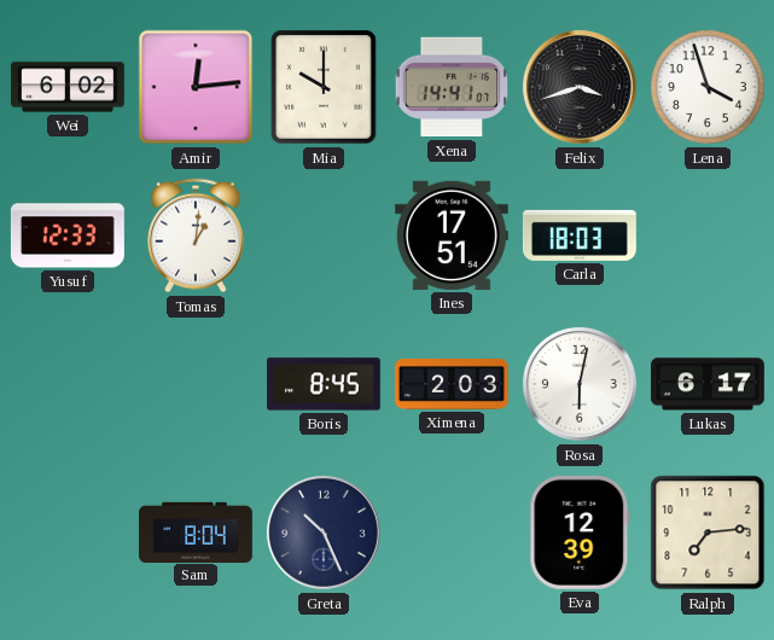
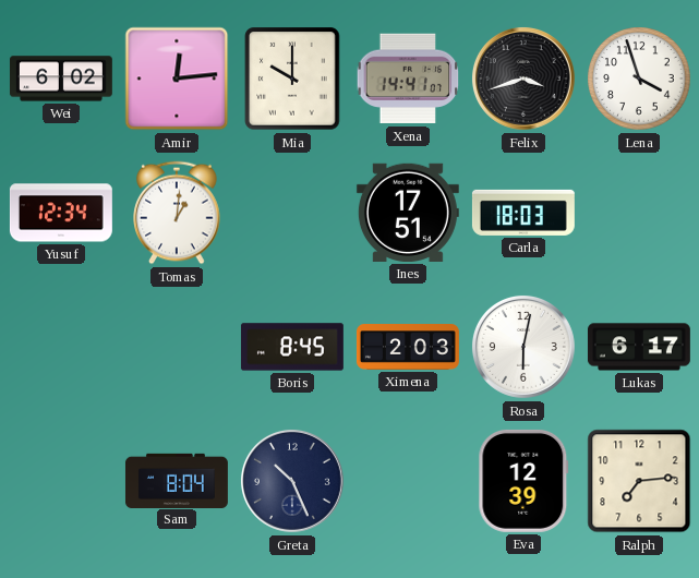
Yusuf: 12:33 -> 12:34
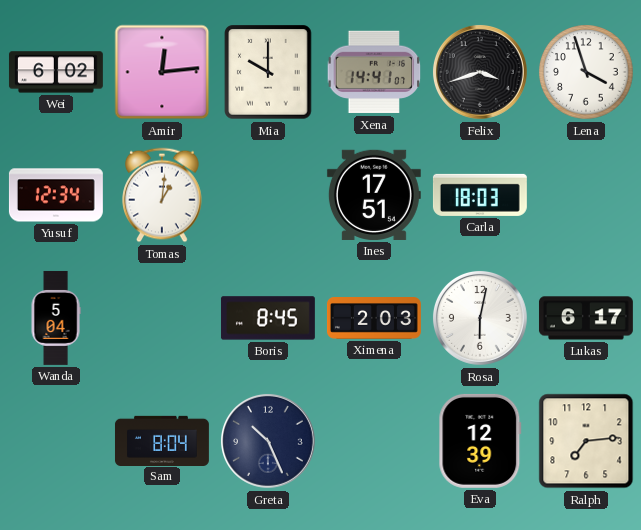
Wanda: none -> 5:04
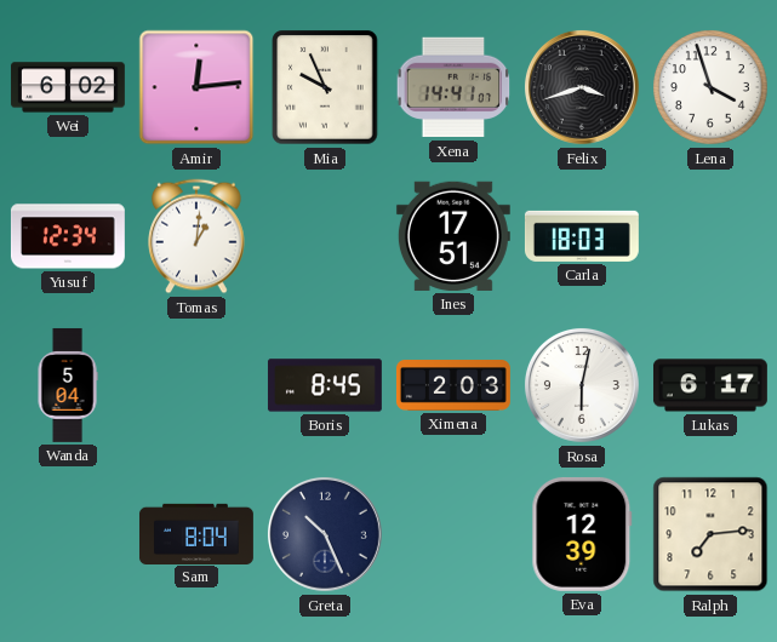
Mia: 10:00 -> 9:56
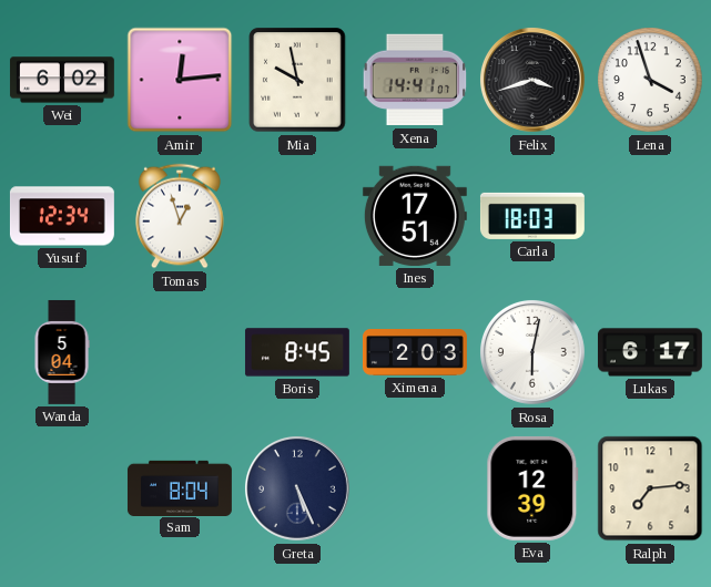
Mia: 9:56 -> 9:58
Tomas: 1:01 -> 12:57
Greta: 10:26 -> 5:26
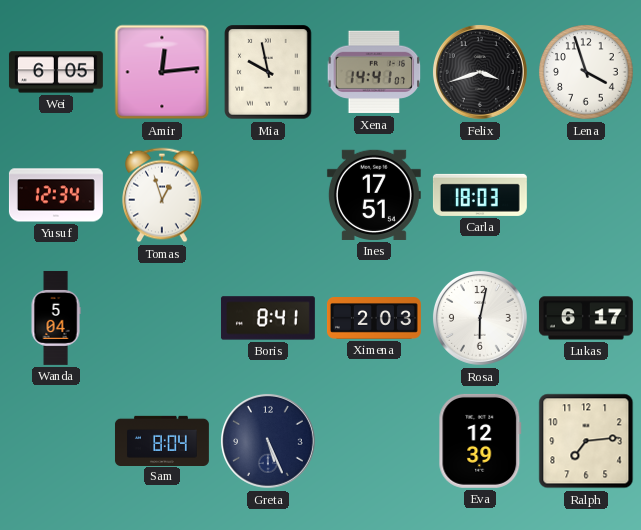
Wei: 6:02 -> 6:05
Boris: 8:45 -> 8:41
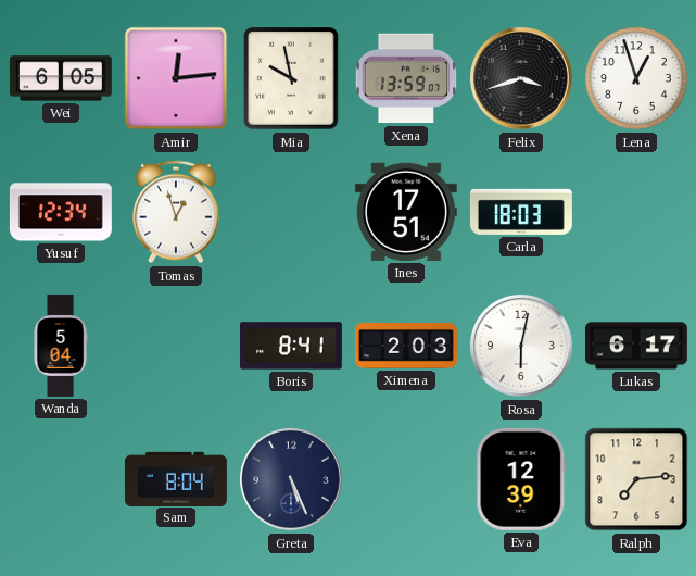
Xena: 14:41 -> 13:59
Lena: 3:57 -> 12:57
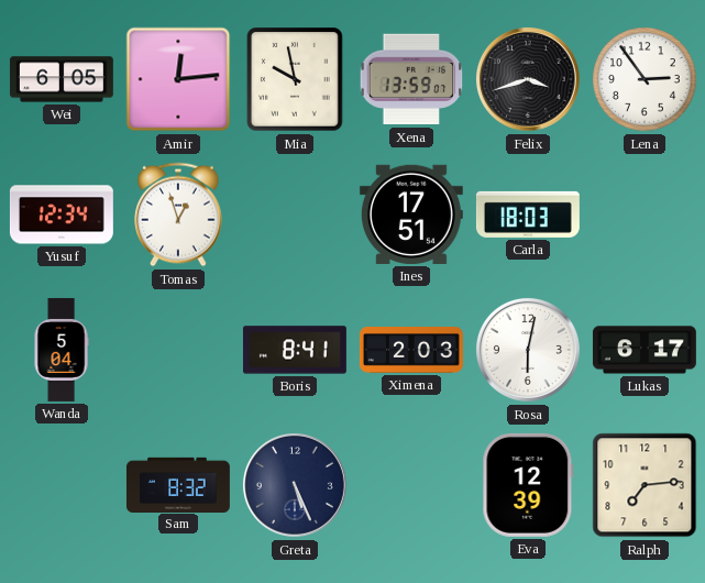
Lena: 12:57 -> 2:54
Sam: 8:04 -> 8:32
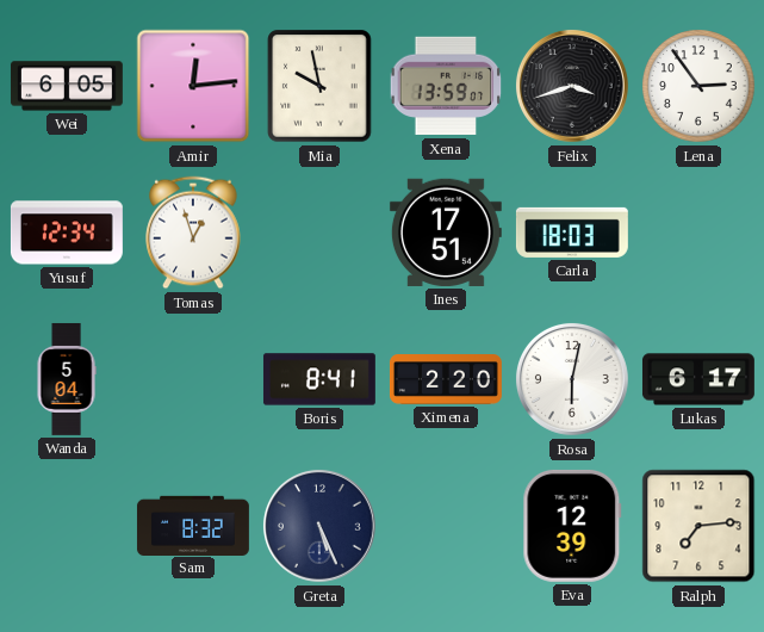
Ximena: 2:03 -> 2:20
